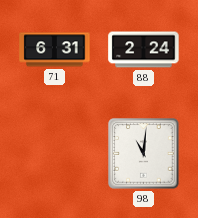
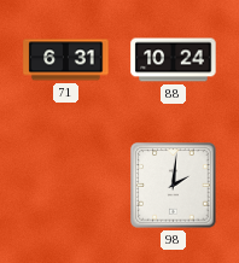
88: 2:24 -> 10:24
98: 11:01 -> 2:01
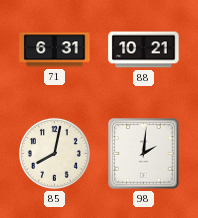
88: 10:24 -> 10:21
85: none -> 8:02
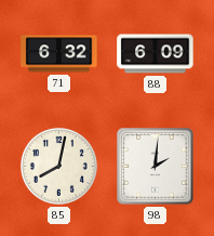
71: 6:31 -> 6:32
88: 10:21 -> 6:09
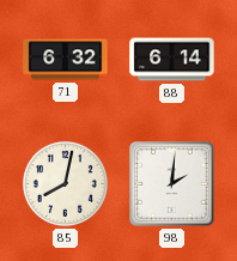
88: 6:09 -> 6:14
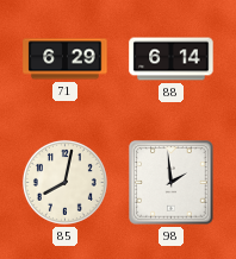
71: 6:32 -> 6:29
98: 2:01 -> 1:59
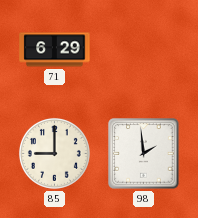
88: 6:14 -> none
85: 8:02 -> 9:00
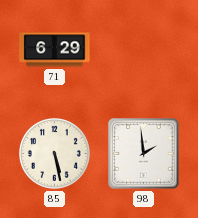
85: 9:00 -> 5:28
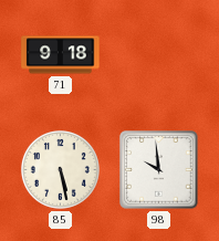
71: 6:29 -> 9:18
98: 1:59 -> 9:59
